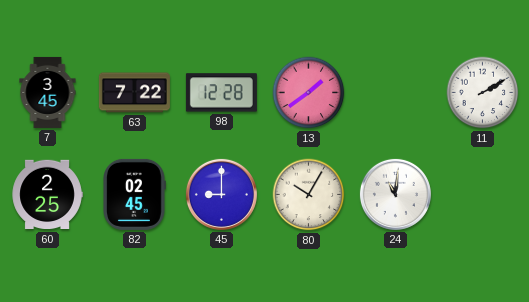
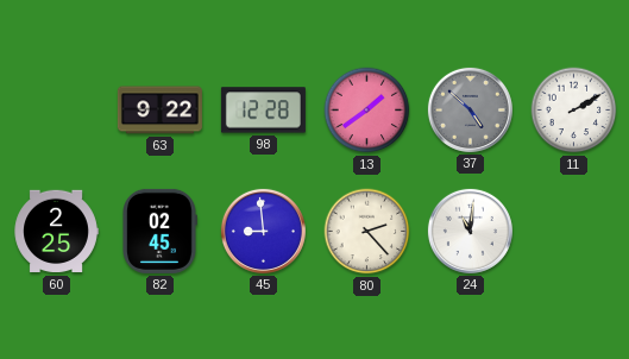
7: 3:45 -> none
63: 7:22 -> 9:22
37: none -> 4:52
45: 9:00 -> 8:59
80: 10:05 -> 2:23
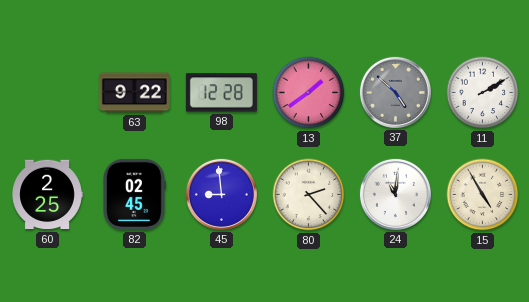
15: none -> 4:55
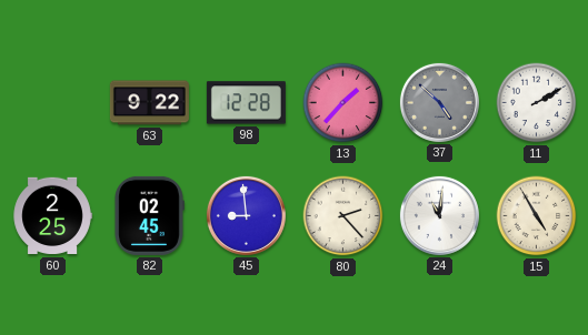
13: 1:39 -> 1:37
